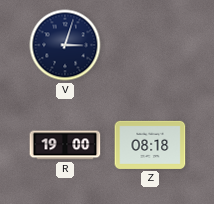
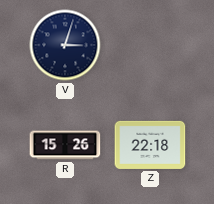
R: 19:00 -> 15:26
Z: 08:18 -> 22:18
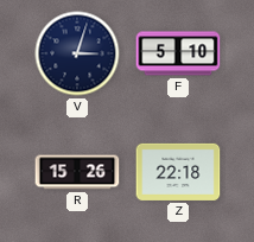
F: none -> 5:10
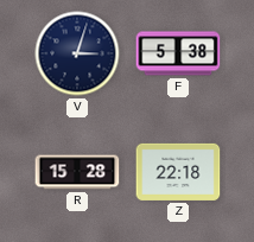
F: 5:10 -> 5:38
R: 15:26 -> 15:28
